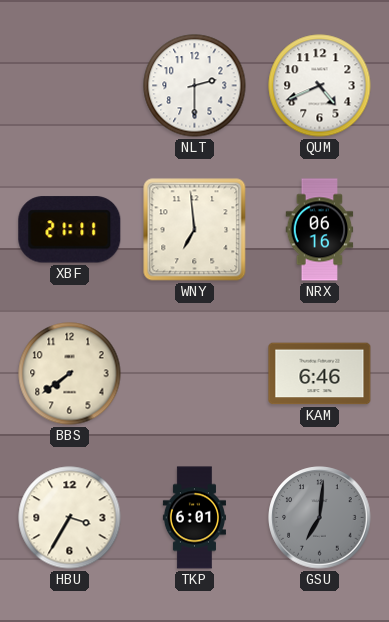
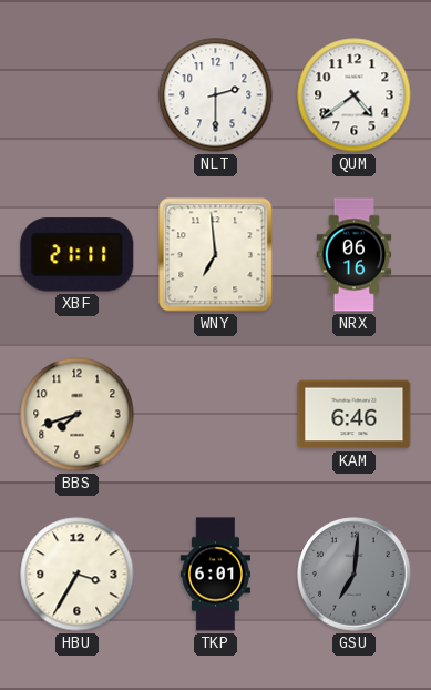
QUM: 4:41 -> 4:39
BBS: 7:39 -> 7:42
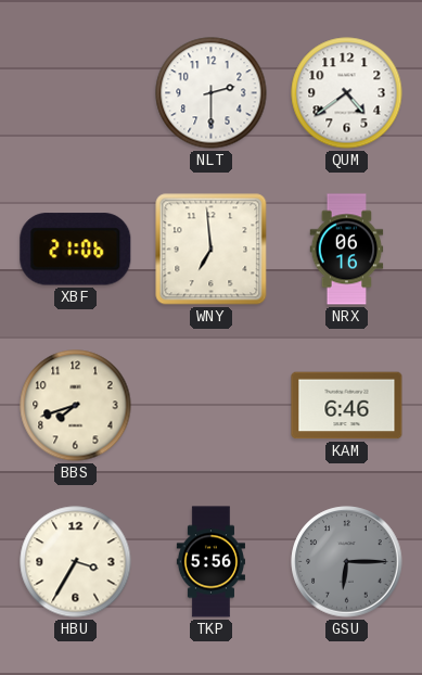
XBF: 21:11 -> 21:06
TKP: 6:01 -> 5:56
GSU: 7:01 -> 6:15
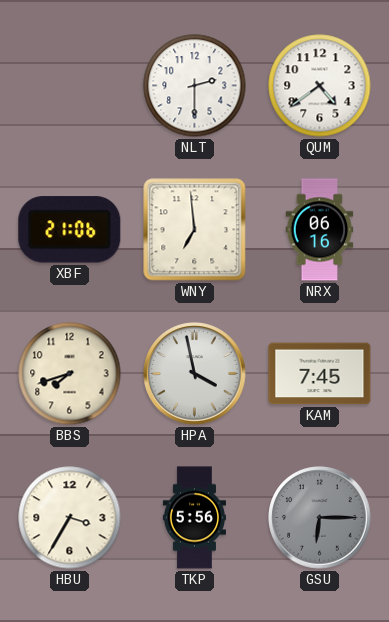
HPA: none -> 3:58
KAM: 6:46 -> 7:45
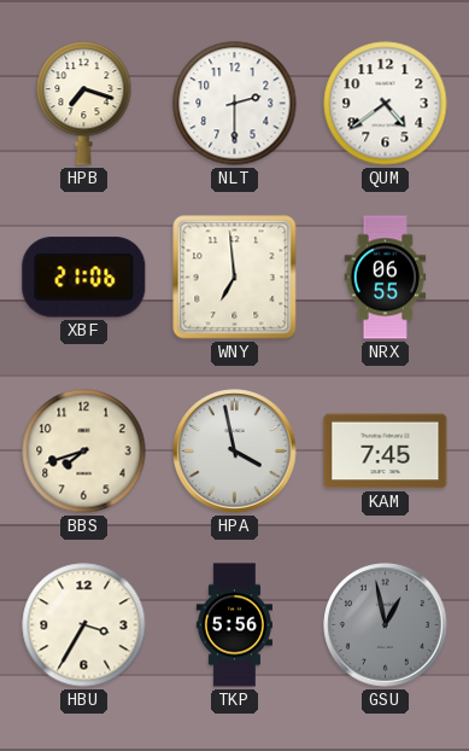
HPB: none -> 7:18
NRX: 06:16 -> 06:55
GSU: 6:15 -> 12:58
